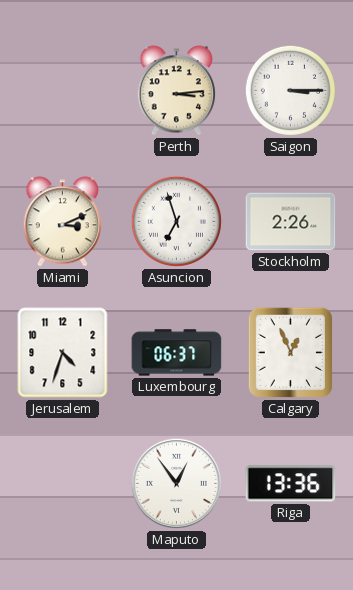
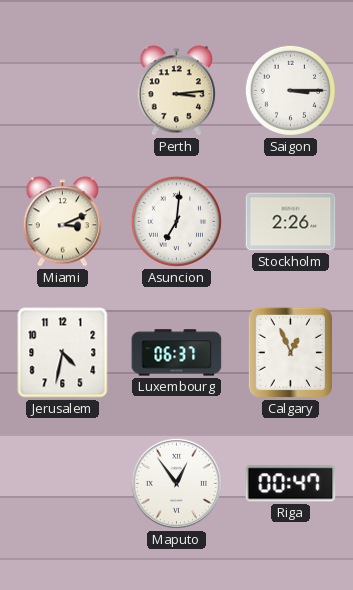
Asuncion: 6:57 -> 7:01
Jerusalem: 4:33 -> 4:32
Riga: 13:36 -> 00:47
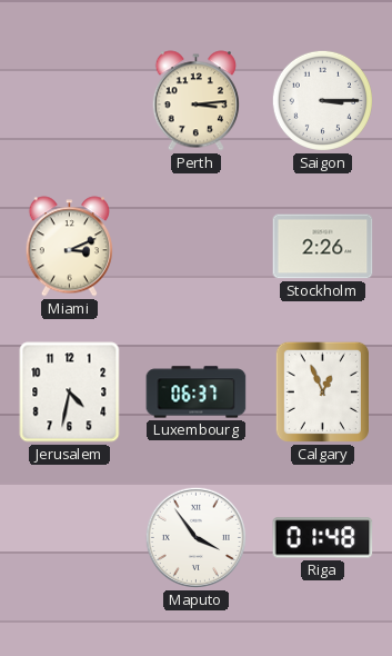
Asuncion: 7:01 -> none
Maputo: 12:54 -> 3:54
Riga: 00:47 -> 01:48
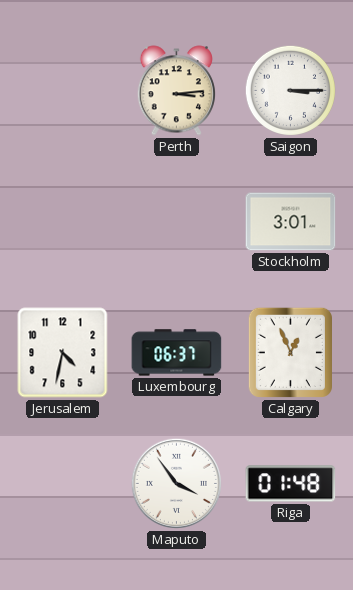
Miami: 3:11 -> none
Stockholm: 2:26 -> 3:01
